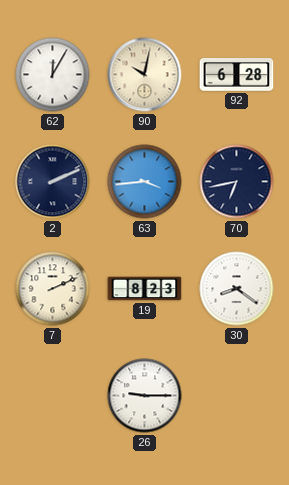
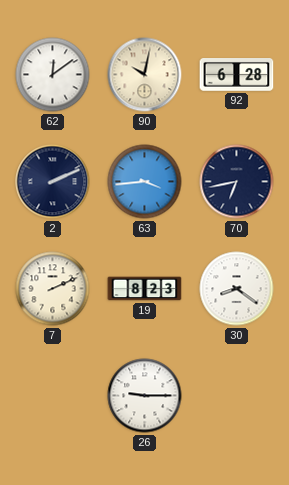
62: 12:05 -> 12:09
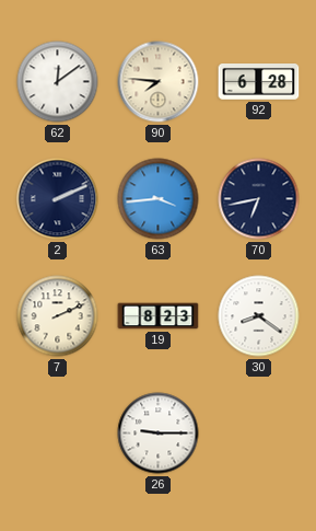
90: 10:02 -> 7:46
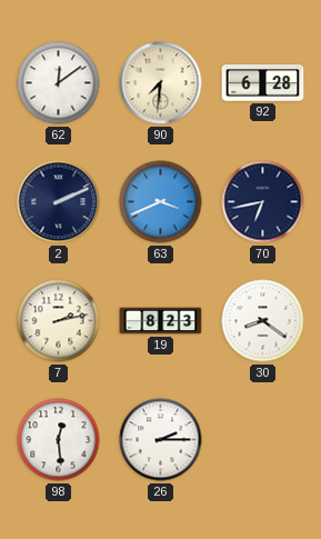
90: 7:46 -> 7:31
63: 3:44 -> 3:41
7: 2:11 -> 2:13
98: none -> 12:29
26: 9:15 -> 2:15
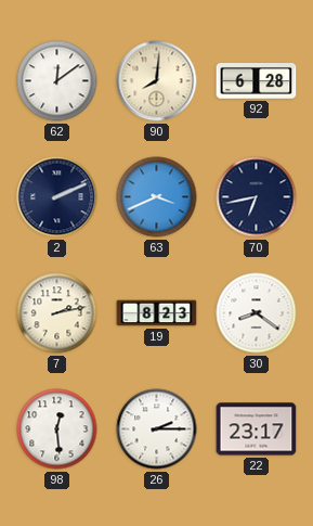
90: 7:31 -> 8:01
22: none -> 23:17
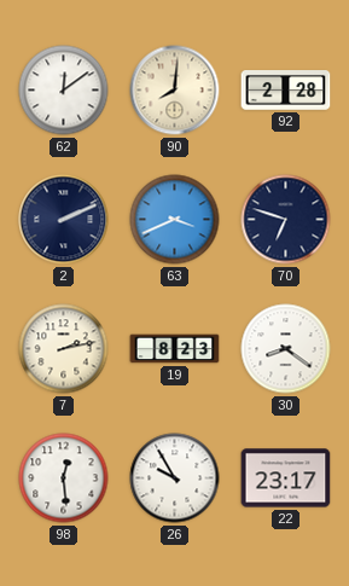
92: 6:28 -> 2:28
70: 6:43 -> 6:48
26: 2:15 -> 9:55
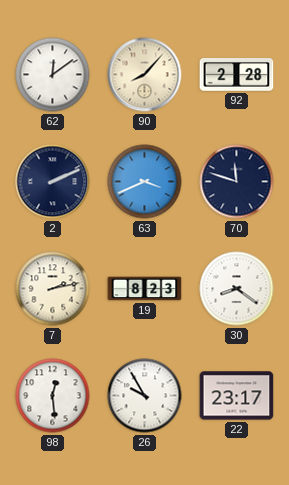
90: 8:01 -> 8:07
70: 6:48 -> 11:48
